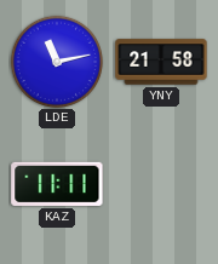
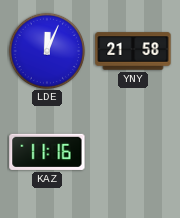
LDE: 11:13 -> 12:04
KAZ: 11:11 -> 11:16
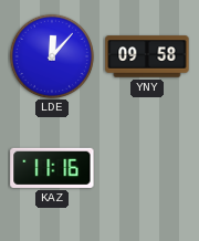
LDE: 12:04 -> 12:07
YNY: 21:58 -> 09:58
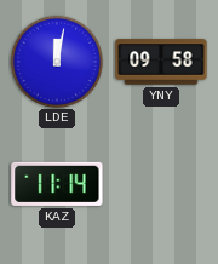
LDE: 12:07 -> 12:02
KAZ: 11:16 -> 11:14
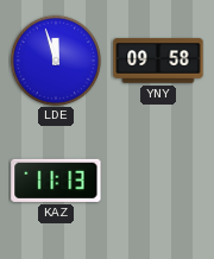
LDE: 12:02 -> 11:57
KAZ: 11:14 -> 11:13
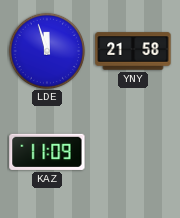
YNY: 09:58 -> 21:58
KAZ: 11:13 -> 11:09
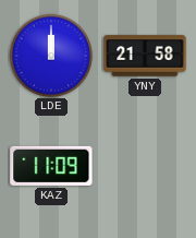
LDE: 11:57 -> 12:00
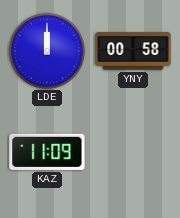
YNY: 21:58 -> 00:58
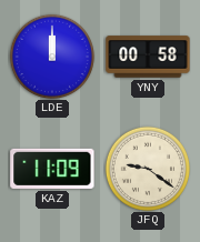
JFQ: none -> 9:21
